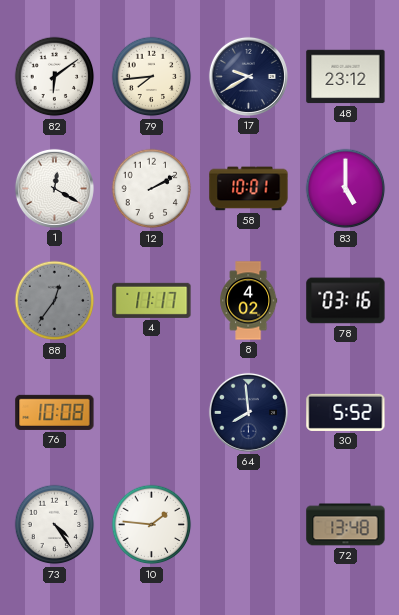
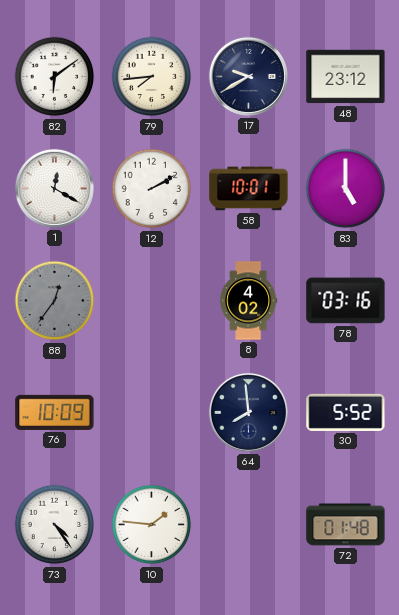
4: 11:17 -> none
76: 10:08 -> 10:09
72: 13:48 -> 01:48
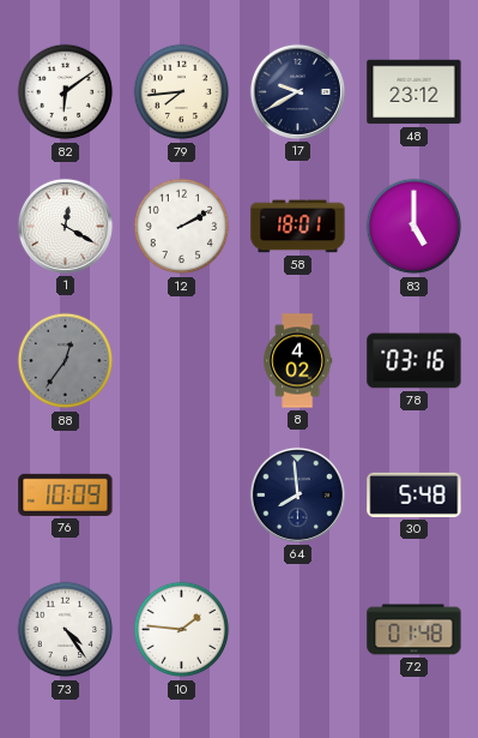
58: 10:01 -> 18:01
30: 5:52 -> 5:48
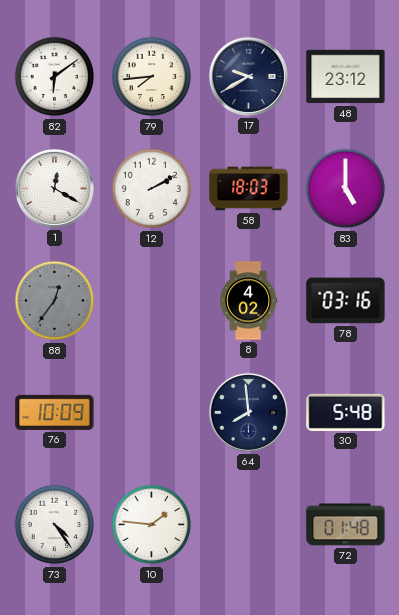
58: 18:01 -> 18:03
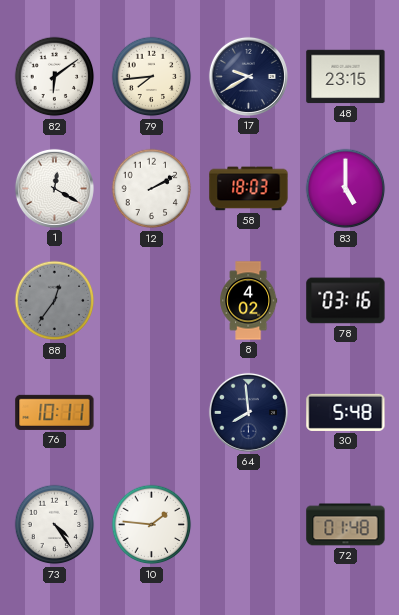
48: 23:12 -> 23:15
76: 10:09 -> 10:11
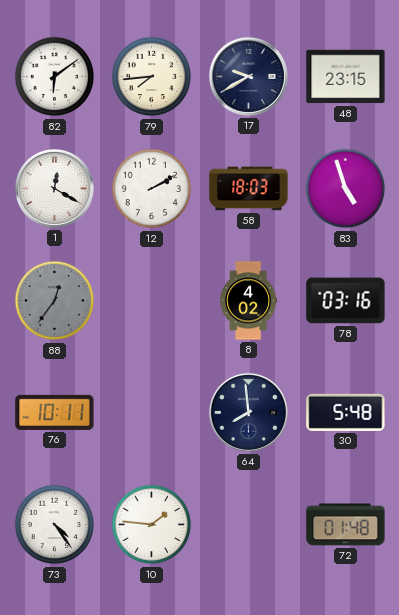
83: 5:00 -> 4:57
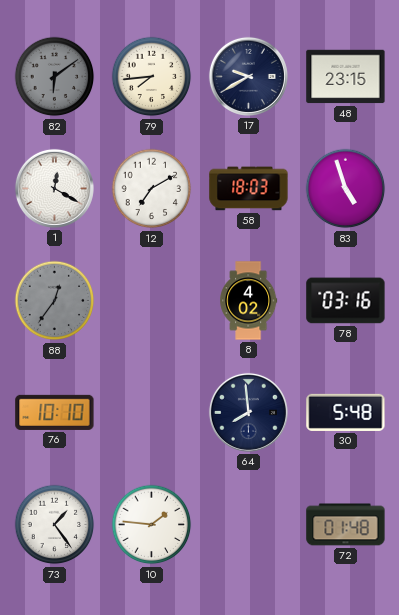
82 dial: white -> grey
12: 2:10 -> 7:10
76: 10:11 -> 10:10
73: 4:24 -> 1:24
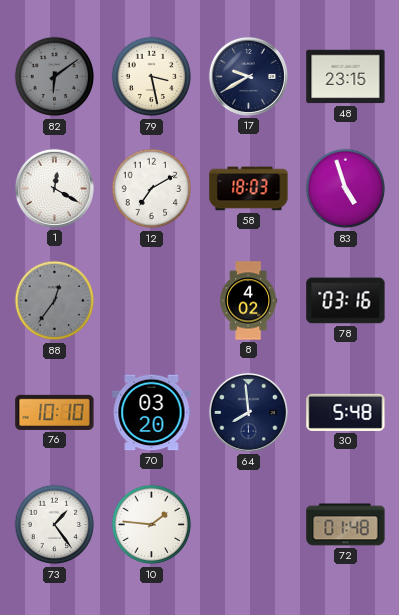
79: 7:44 -> 3:28
70: none -> 03:20
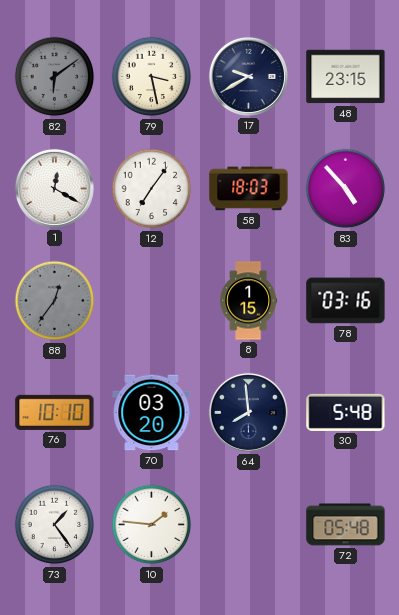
12: 7:10 -> 7:06
83: 4:57 -> 4:53
8: 4:02 -> 1:15
72: 01:48 -> 05:48
